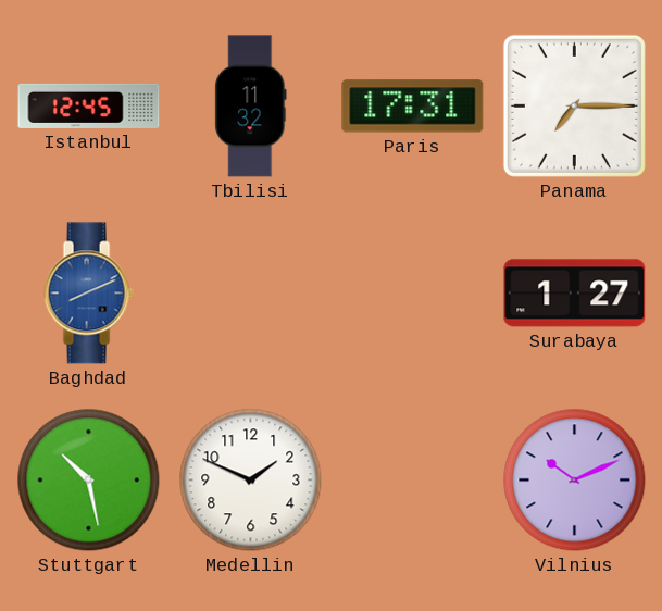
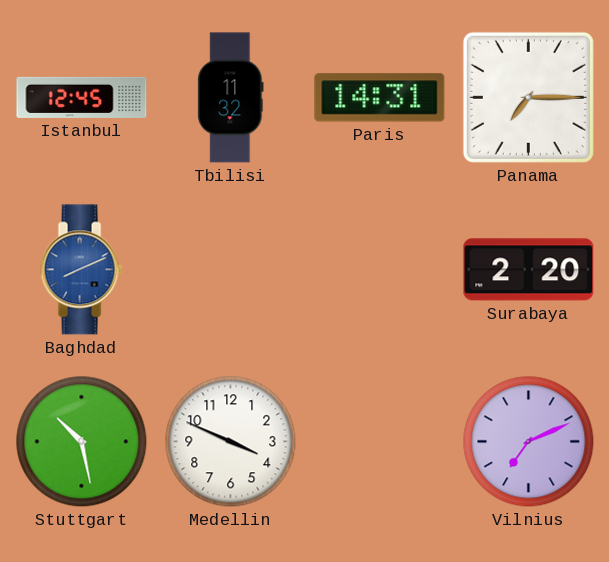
Paris: 17:31 -> 14:31
Surabaya: 1:27 -> 2:20
Medellin: 1:49 -> 3:49
Vilnius: 10:11 -> 7:11
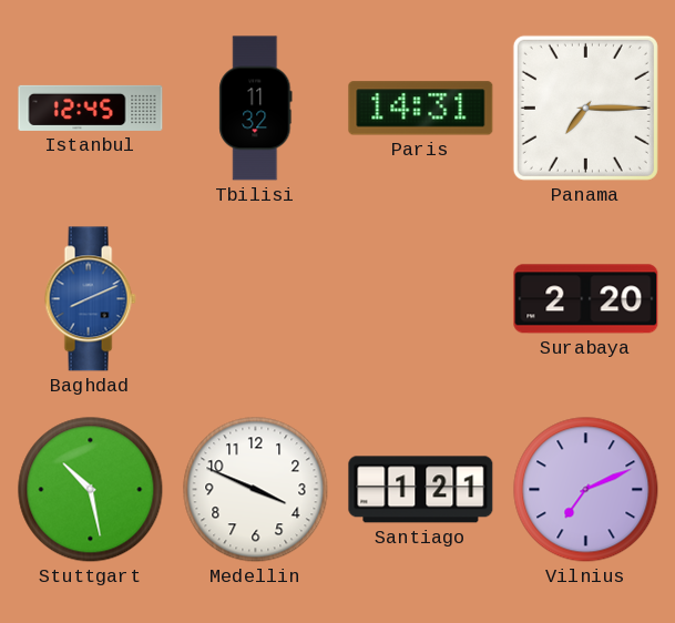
Santiago: none -> 1:21
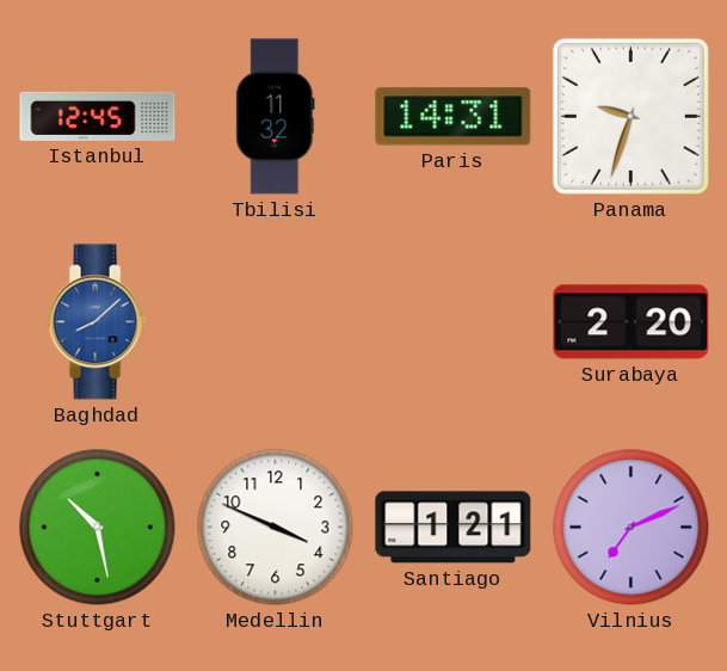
Panama: 7:15 -> 9:33
Baghdad: 8:11 -> 8:08
